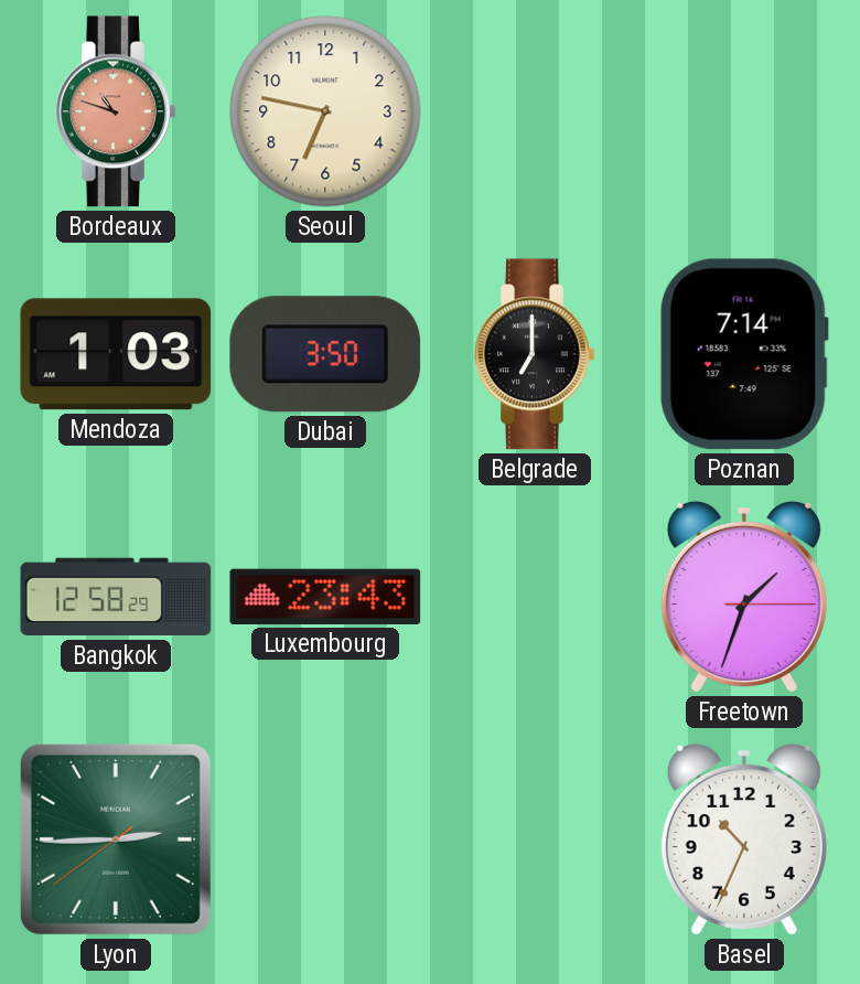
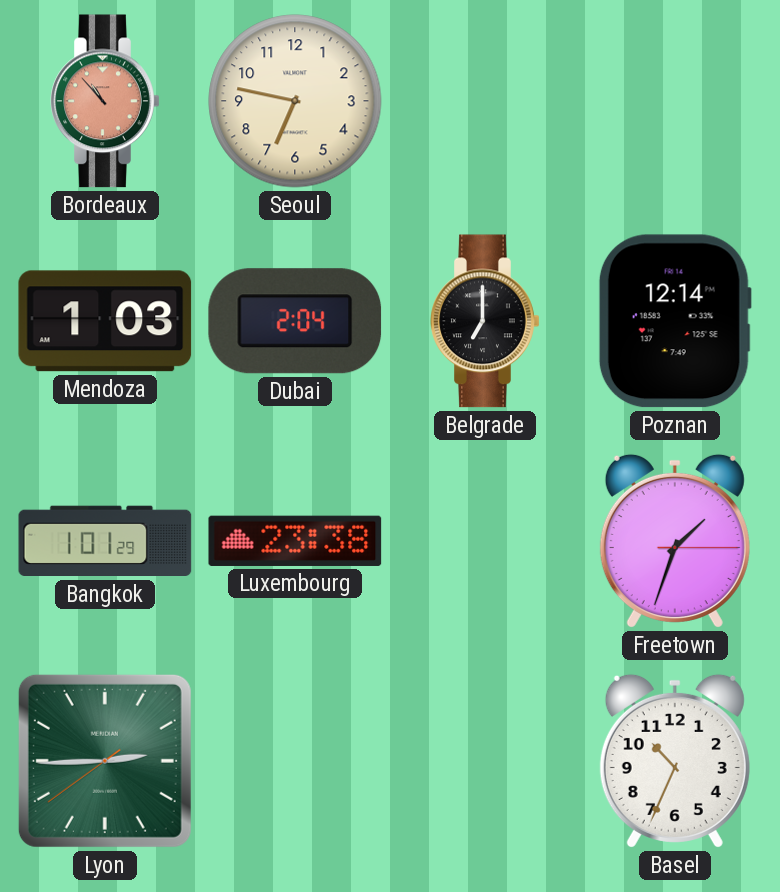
Bordeaux: 10:48 -> 10:53
Dubai: 3:50 -> 2:04
Poznan: 7:14 -> 12:14
Bangkok: 12:58 -> 1:01
Luxembourg: 23:43 -> 23:38
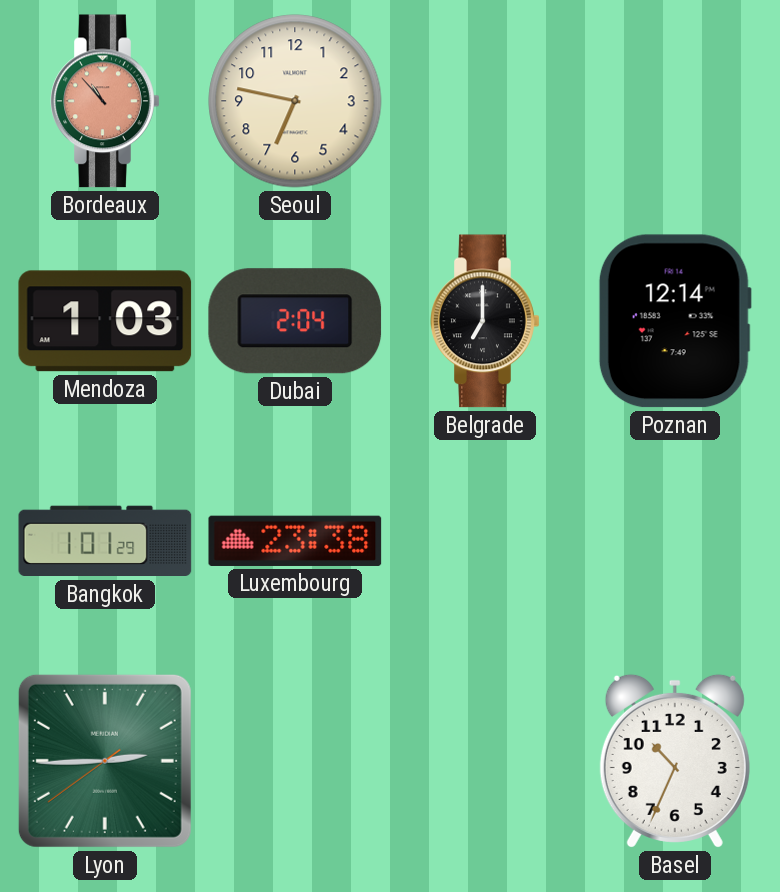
Freetown: 1:33 -> none
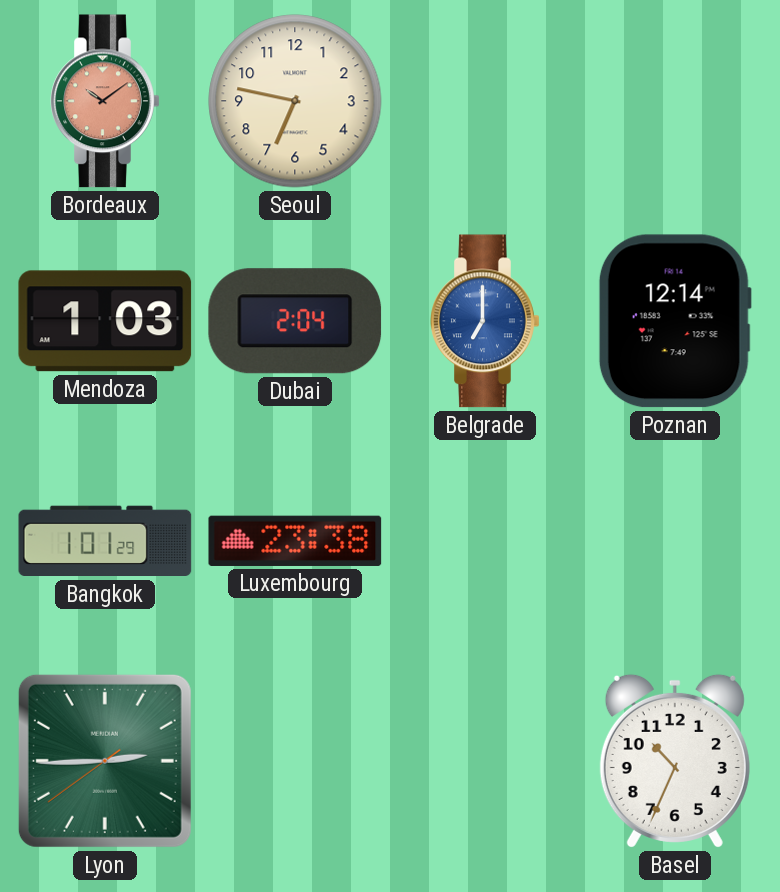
Bordeaux: 10:53 -> 10:09
Belgrade dial: black -> blue
